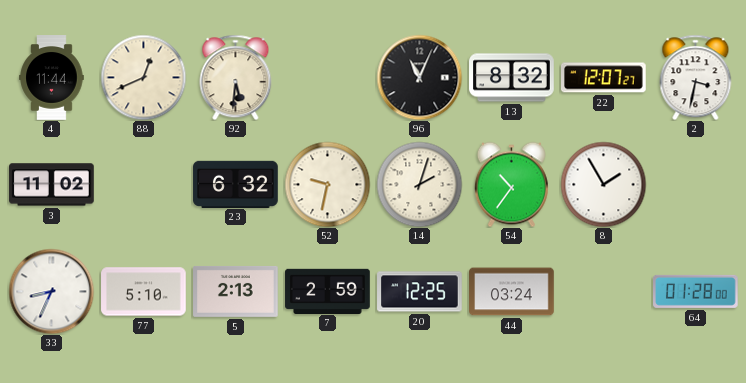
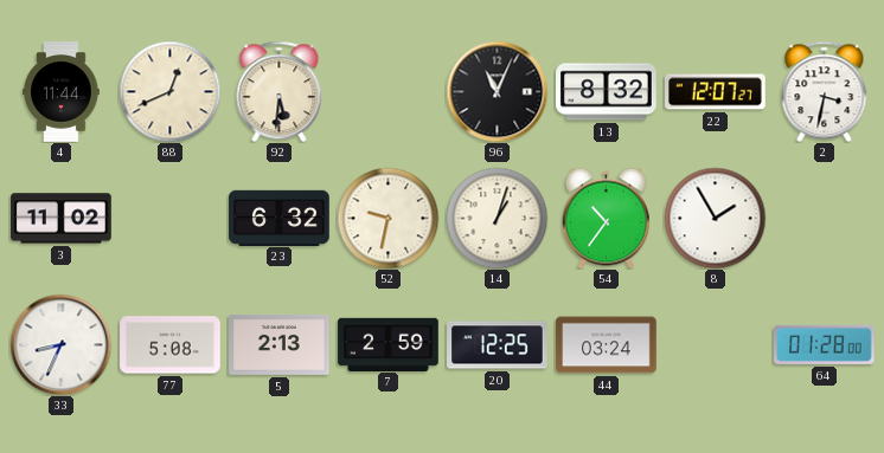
14: 2:03 -> 1:03
77: 5:10 -> 5:08
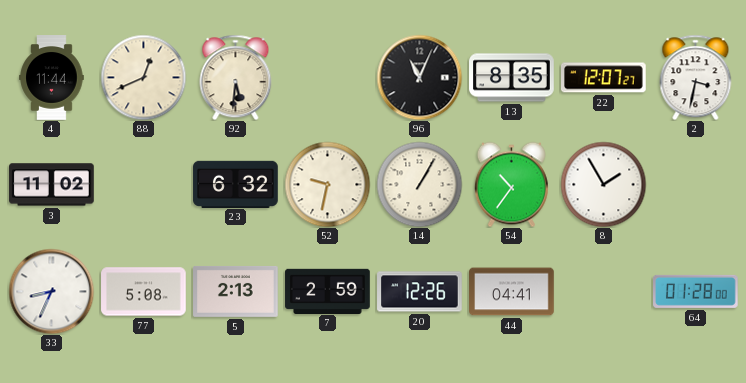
13: 8:32 -> 8:35
14: 1:03 -> 1:05
20: 12:25 -> 12:26
44: 03:24 -> 04:41
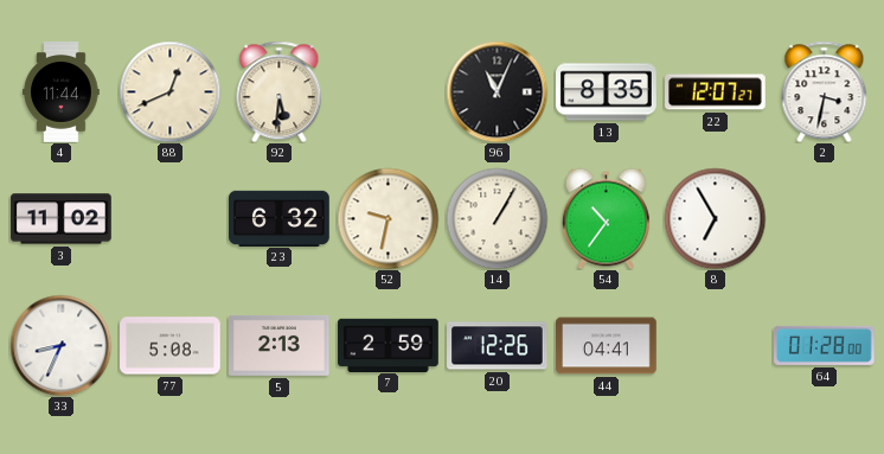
8: 1:55 -> 6:55
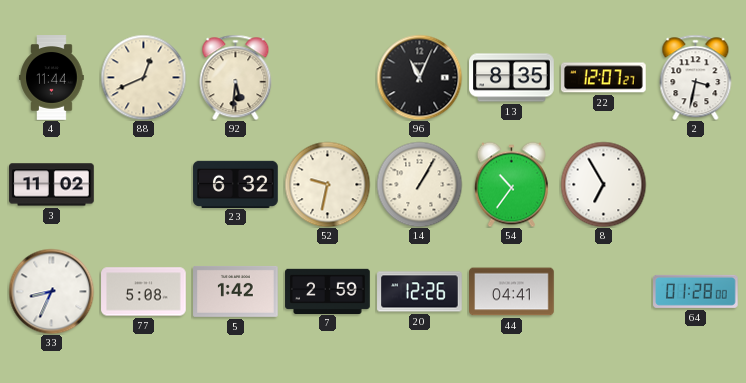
5: 2:13 -> 1:42
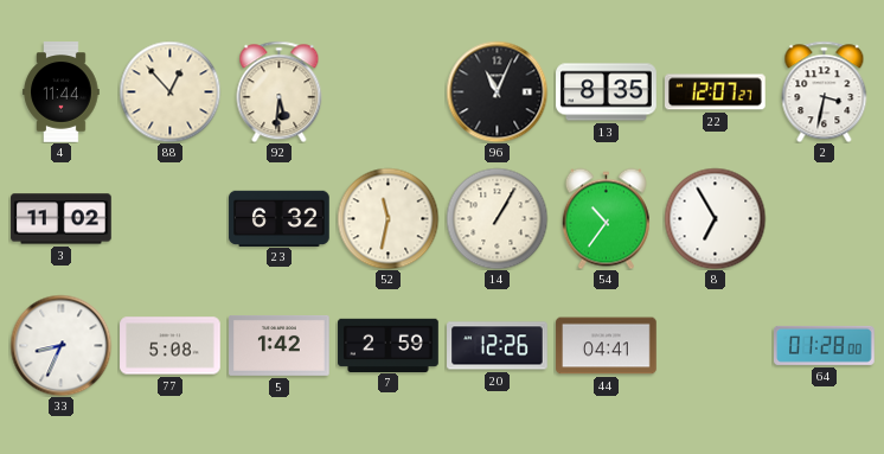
88: 12:41 -> 12:53
52: 9:32 -> 11:32
